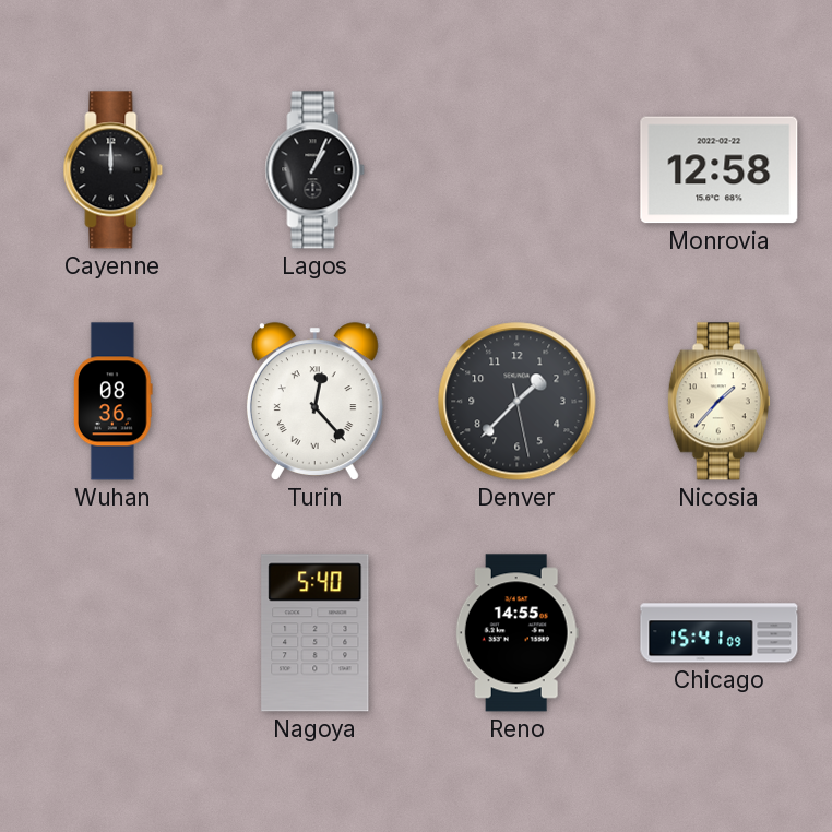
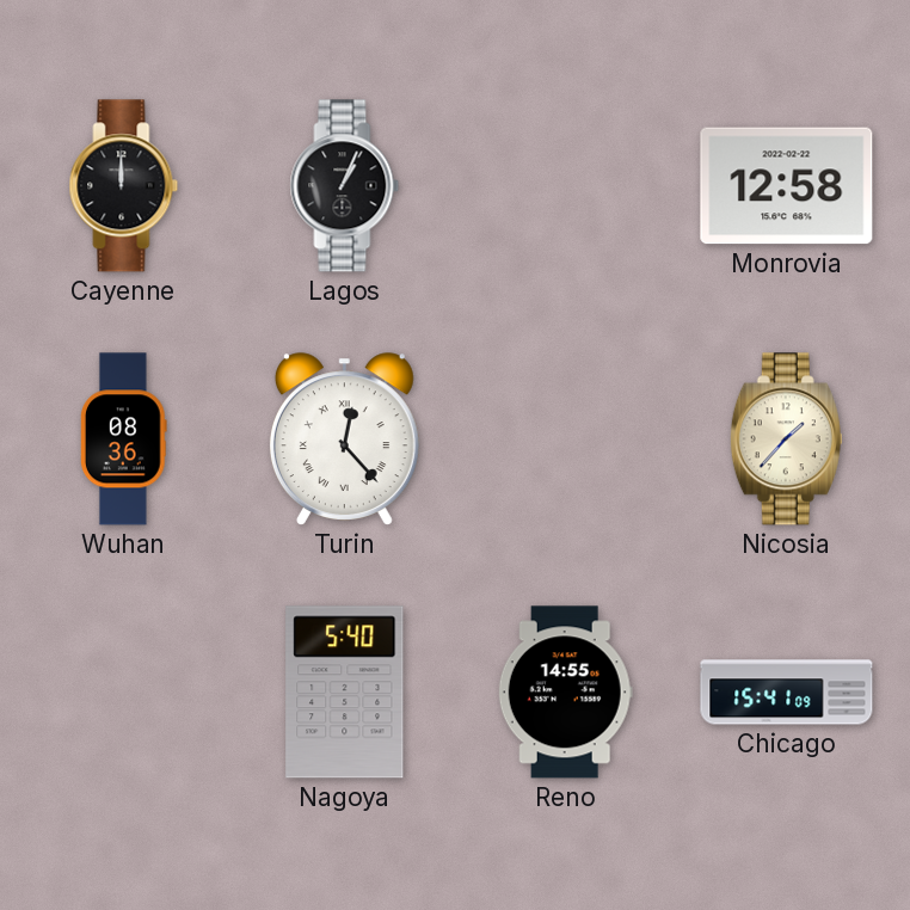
Denver: 1:37 -> none
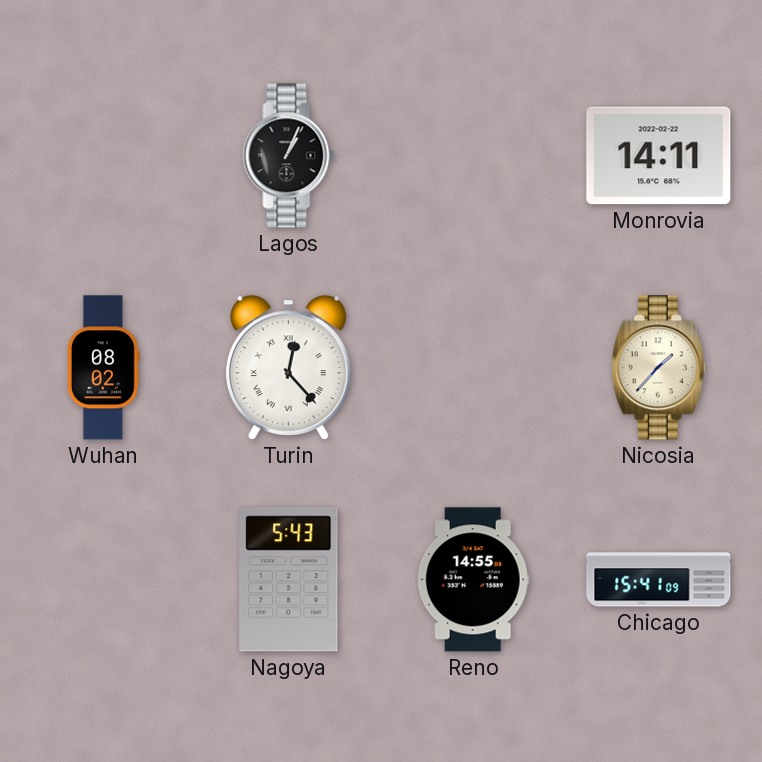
Cayenne: 12:00 -> none
Monrovia: 12:58 -> 14:11
Wuhan: 08:36 -> 08:02
Nagoya: 5:40 -> 5:43
